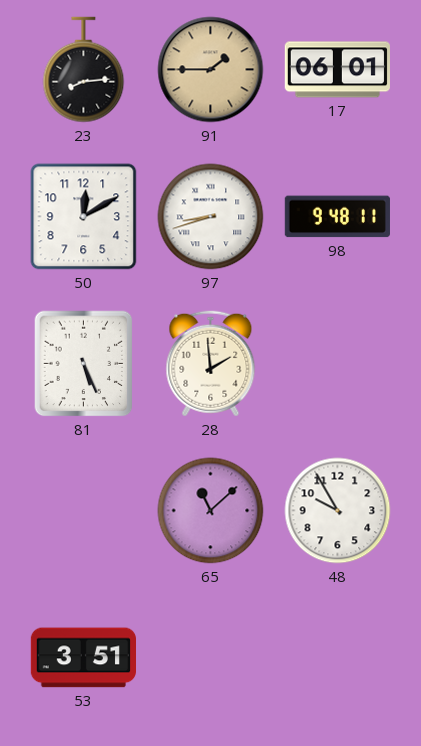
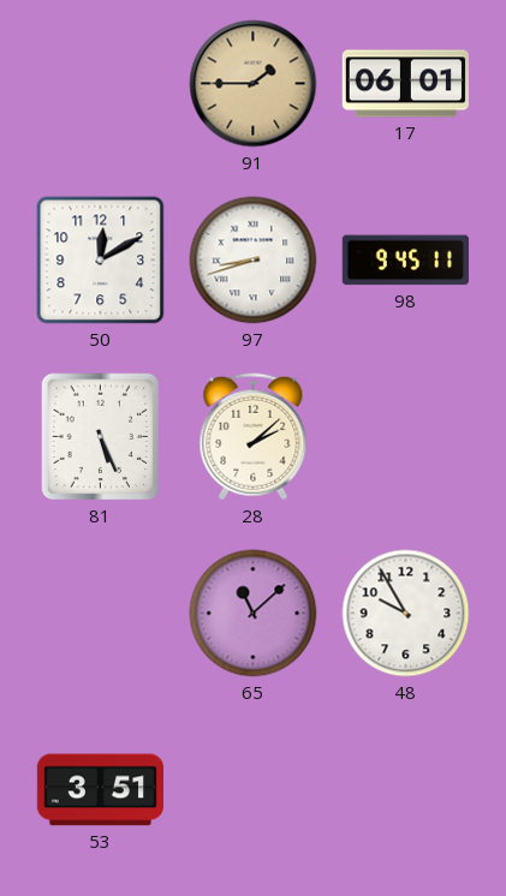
23: 8:14 -> none
98: 9:48 -> 9:45
28: 1:59 -> 2:08
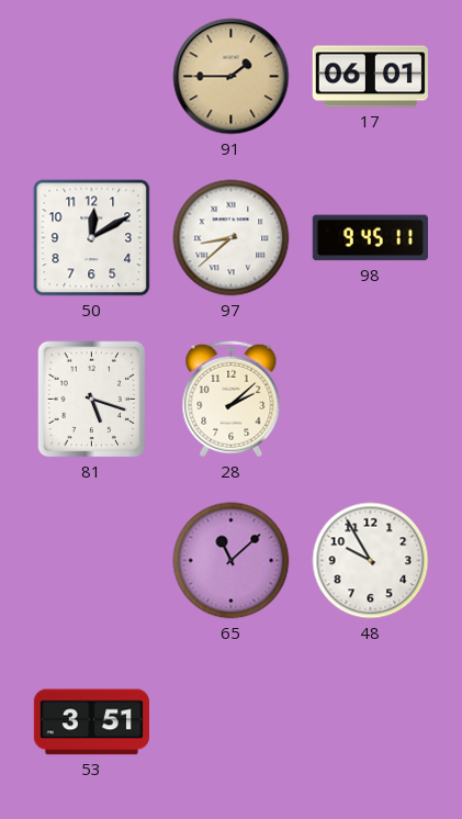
97: 8:42 -> 8:38
81: 5:26 -> 5:18
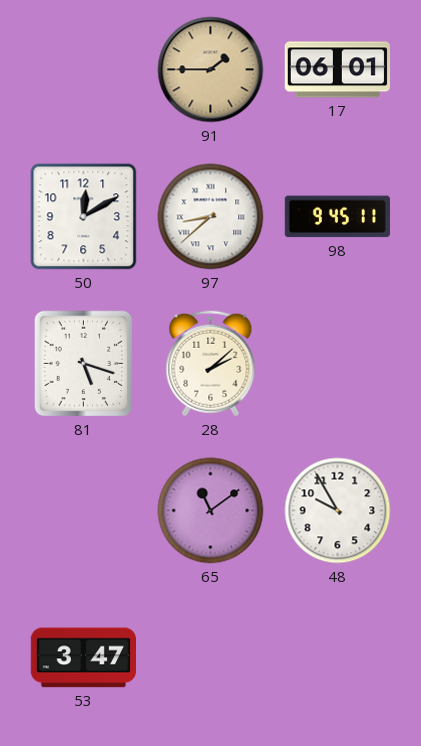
65: 11:08 -> 11:09
53: 3:51 -> 3:47
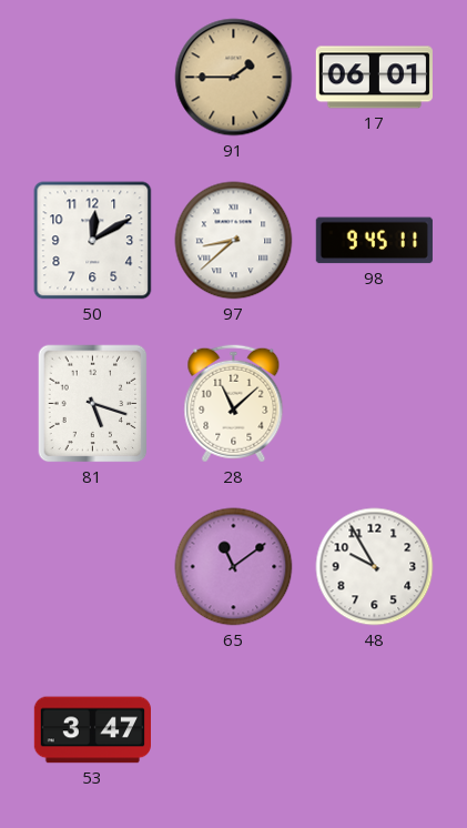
28: 2:08 -> 11:08
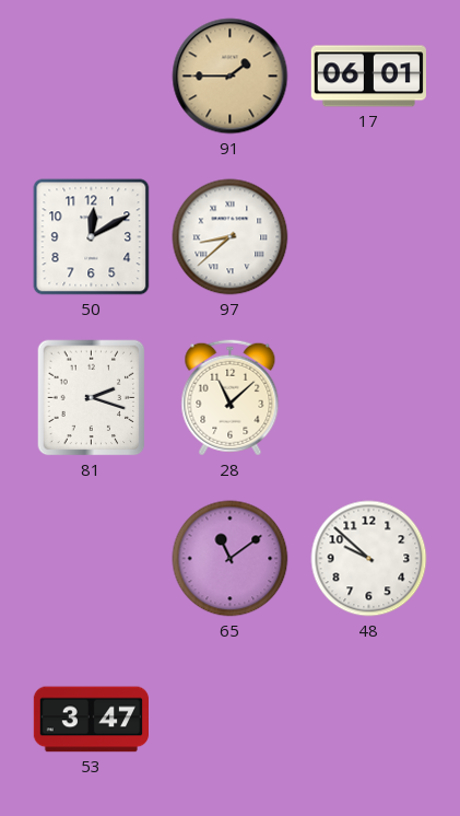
98: 9:45 -> none
81: 5:18 -> 2:18
48: 9:55 -> 9:52
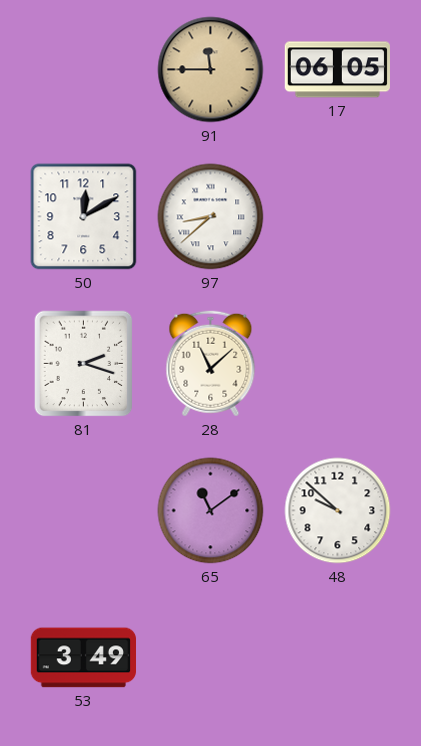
91: 1:45 -> 11:45
17: 06:01 -> 06:05
53: 3:47 -> 3:49
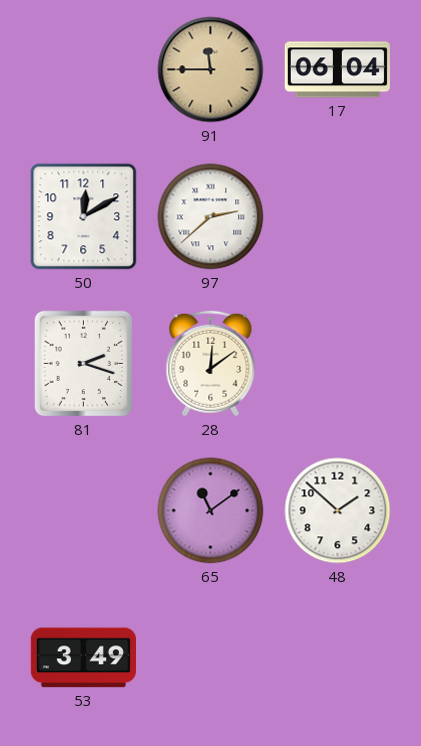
17: 06:05 -> 06:04
97: 8:38 -> 2:38
28: 11:08 -> 12:09
48: 9:52 -> 1:52
